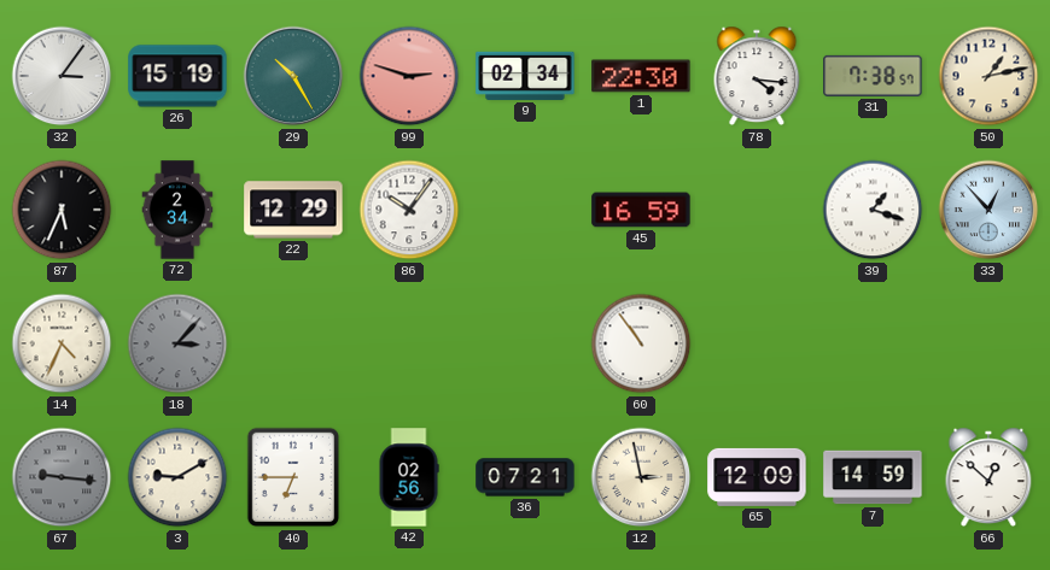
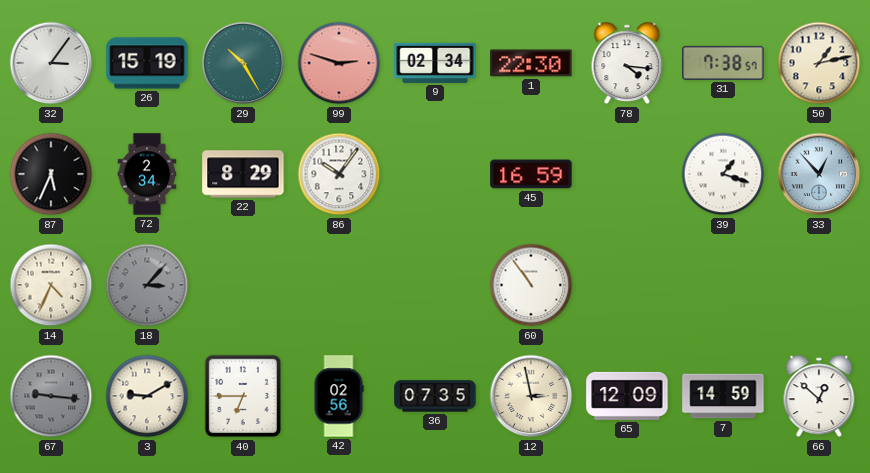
22: 12:29 -> 8:29
36: 07:21 -> 07:35
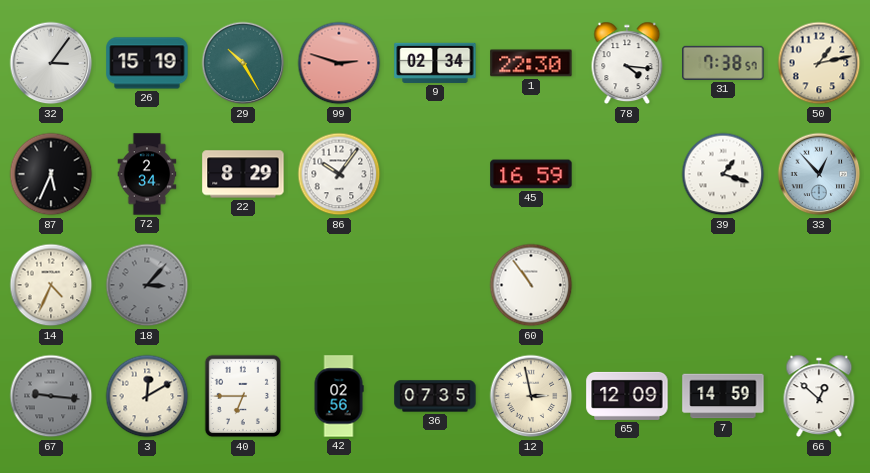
3: 9:10 -> 12:10
